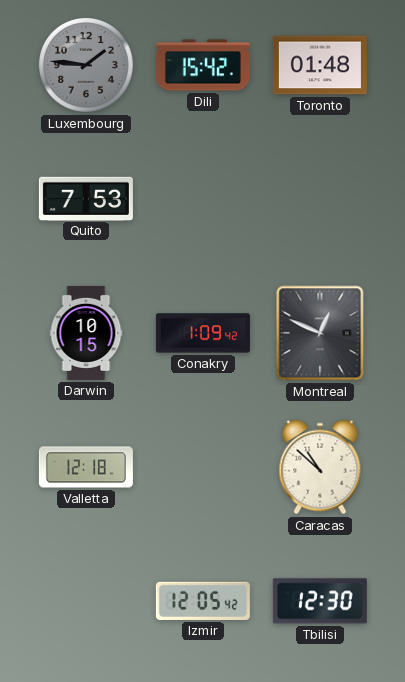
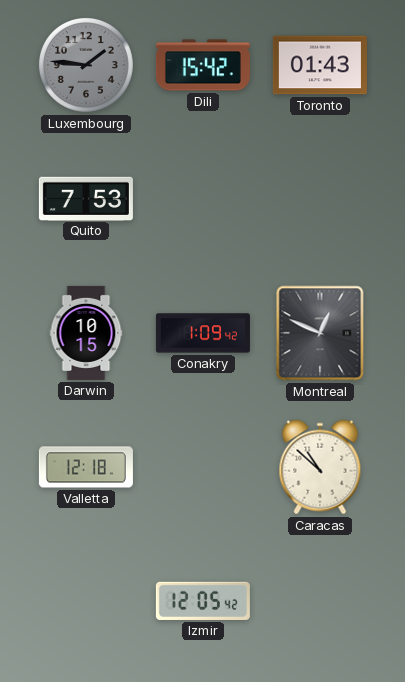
Toronto: 01:48 -> 01:43
Tbilisi: 12:30 -> none
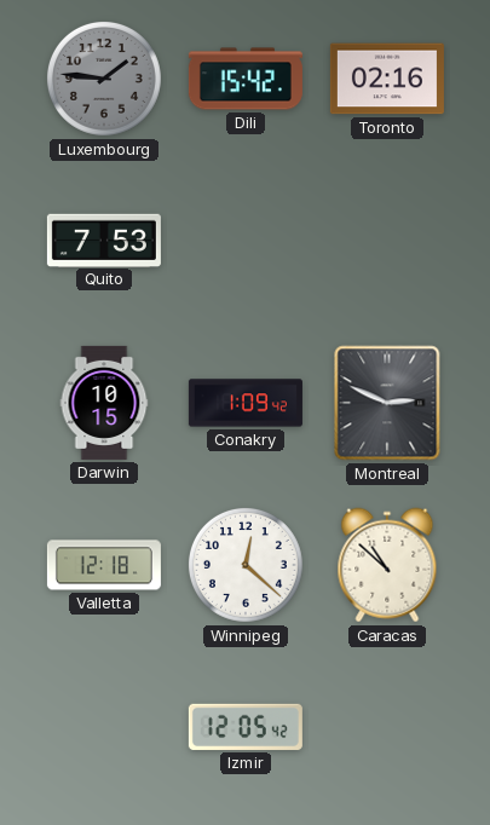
Toronto: 01:43 -> 02:16
Montreal: 12:49 -> 2:49
Winnipeg: none -> 12:22
